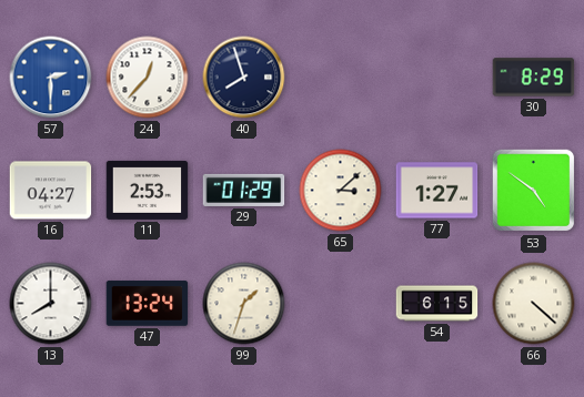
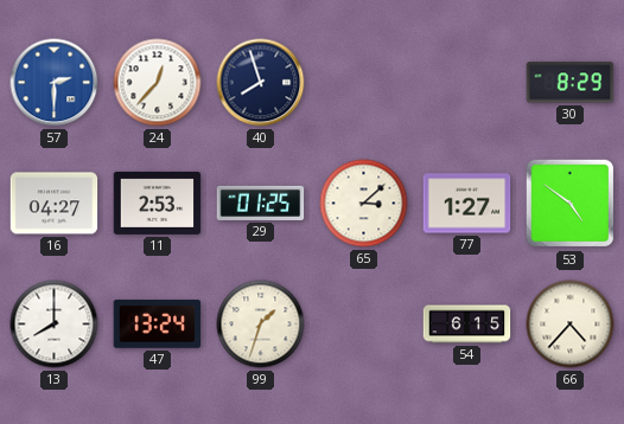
29: 01:29 -> 01:25
66: 4:22 -> 4:37
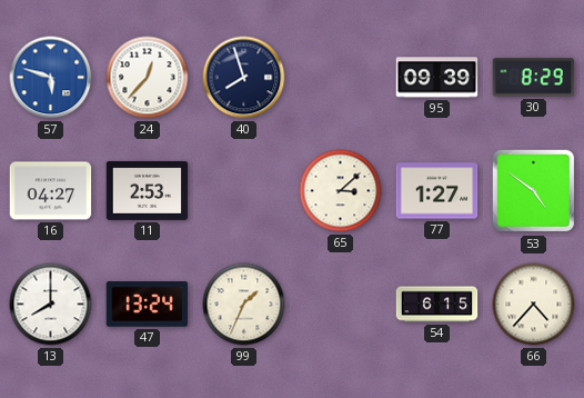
57: 2:30 -> 5:48
95: none -> 09:39
29: 01:25 -> none
99: 1:33 -> 1:34
